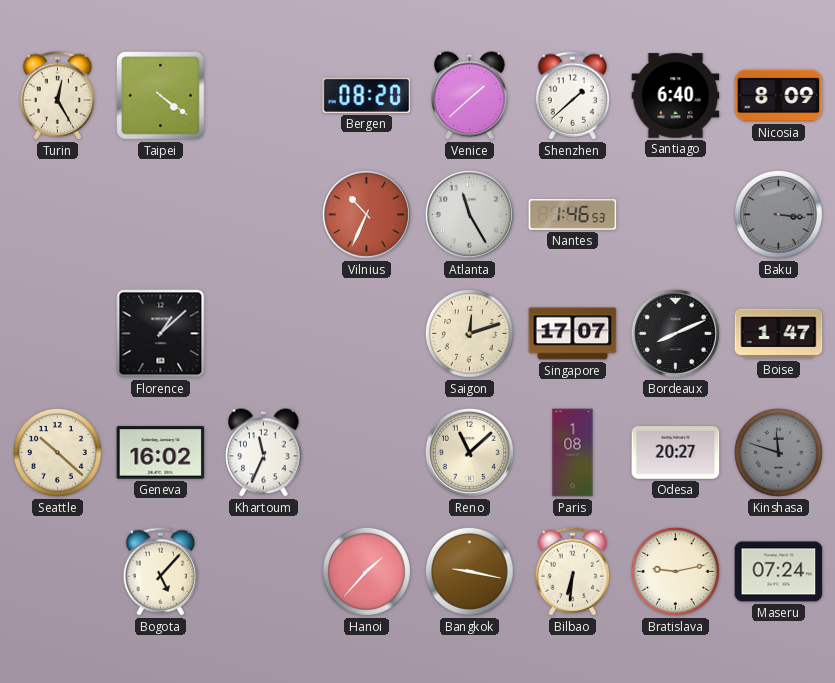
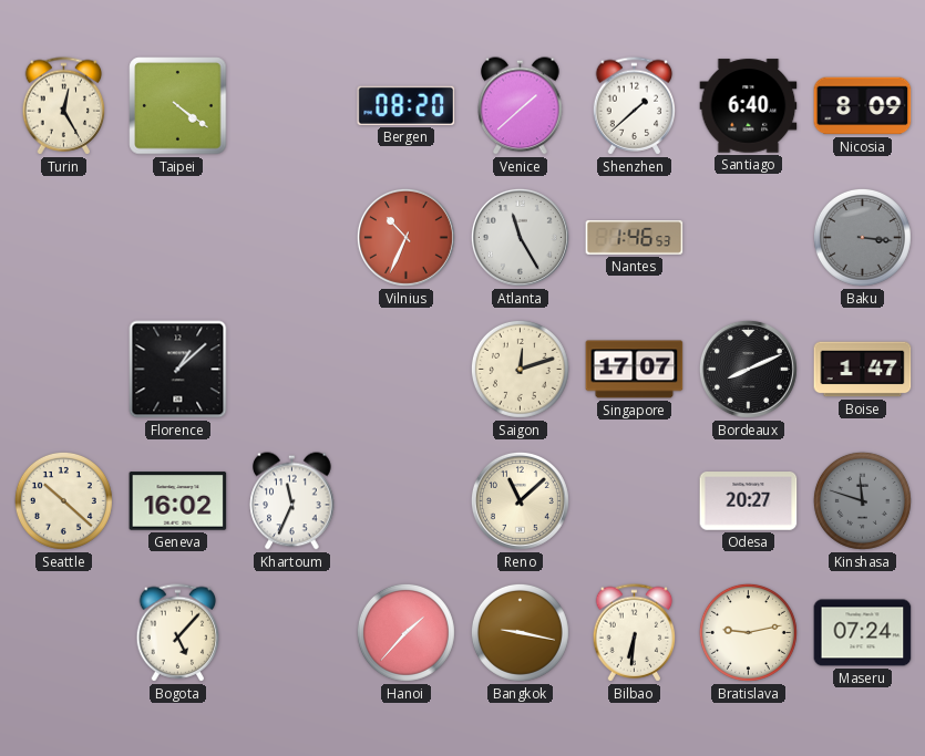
Paris: 1:08 -> none
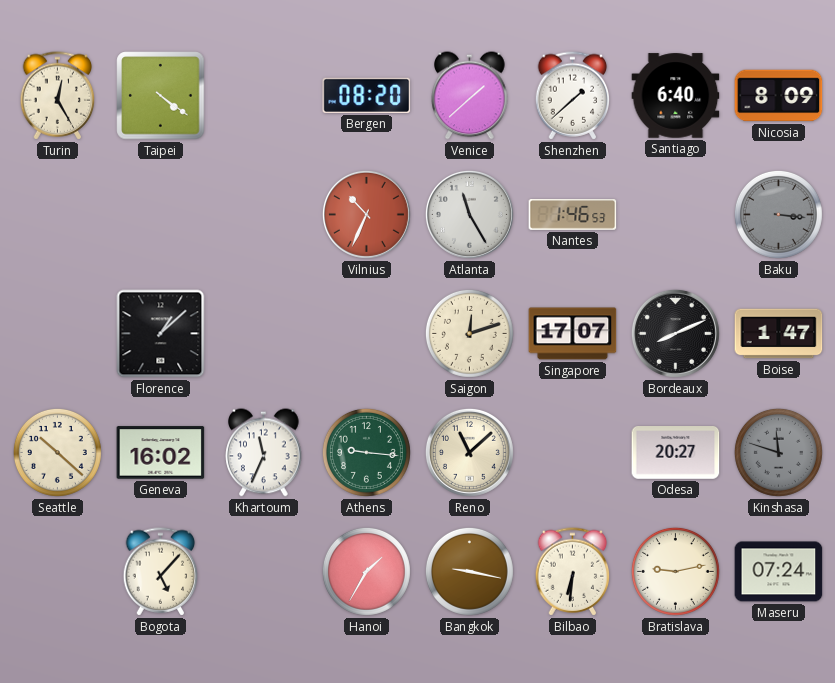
Athens: none -> 9:16
Hanoi: 1:37 -> 1:35
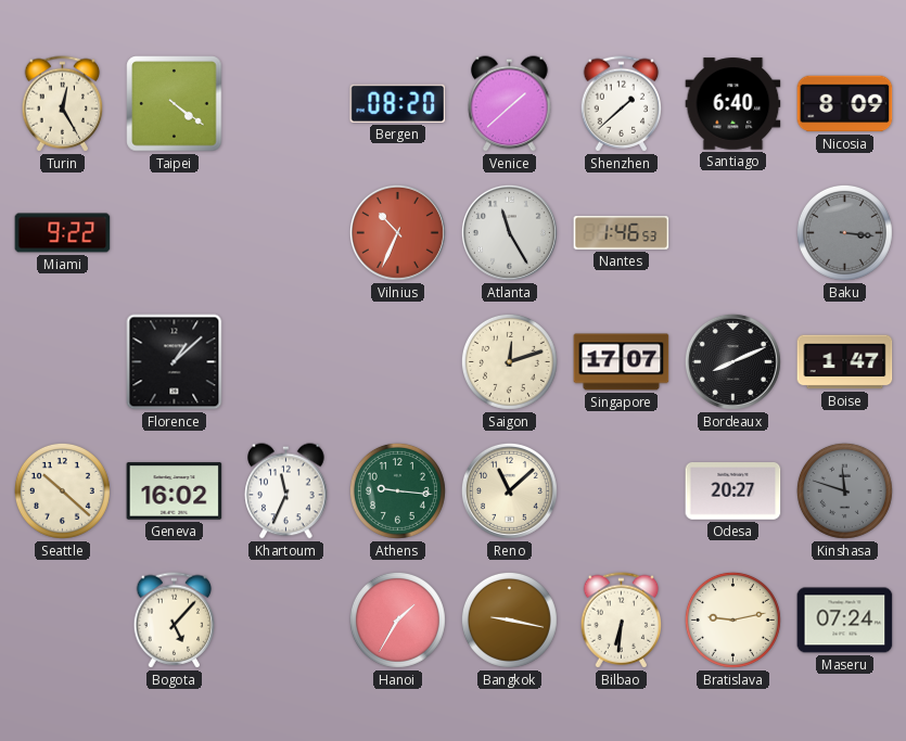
Miami: none -> 9:22
